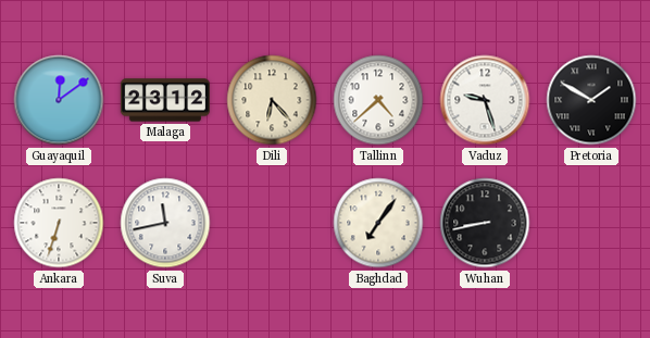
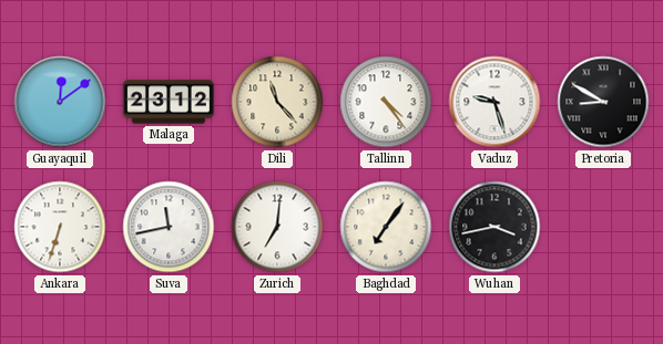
Dili: 6:23 -> 11:23
Tallinn: 4:38 -> 4:24
Pretoria: 1:50 -> 8:50
Zurich: none -> 7:01
Wuhan: 8:43 -> 3:43
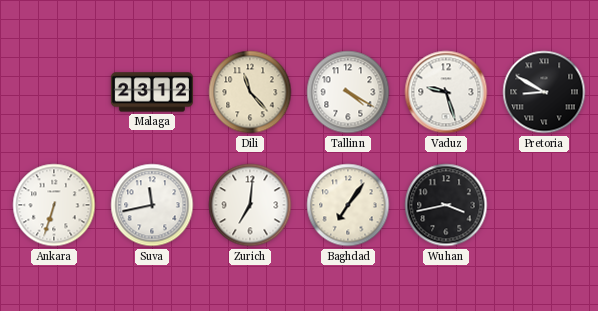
Guayaquil: 12:09 -> none
Tallinn: 4:24 -> 4:20
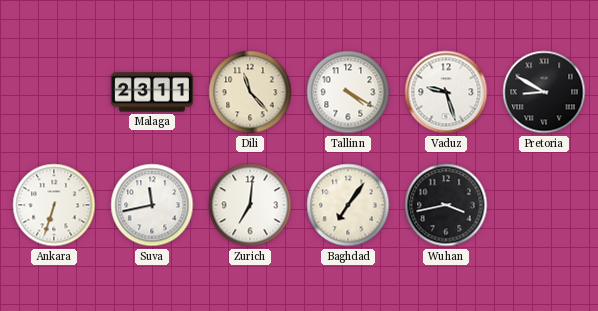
Malaga: 23:12 -> 23:11
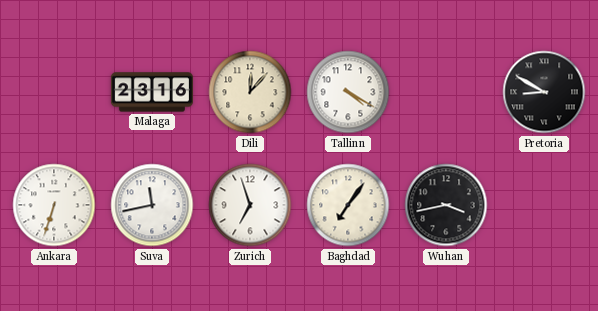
Malaga: 23:11 -> 23:16
Dili: 11:23 -> 12:07
Vaduz: 9:27 -> none
Zurich: 7:01 -> 6:57
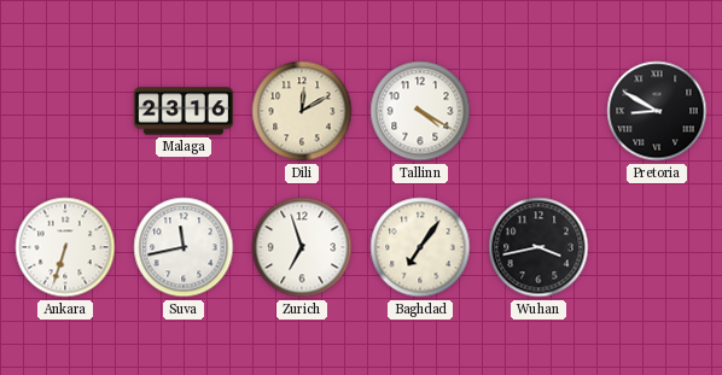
Dili: 12:07 -> 12:10
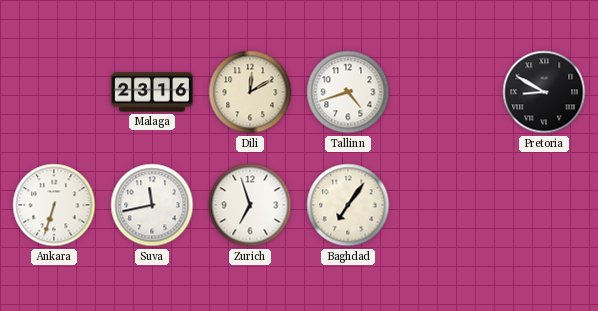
Tallinn: 4:20 -> 4:42
Wuhan: 3:43 -> none
